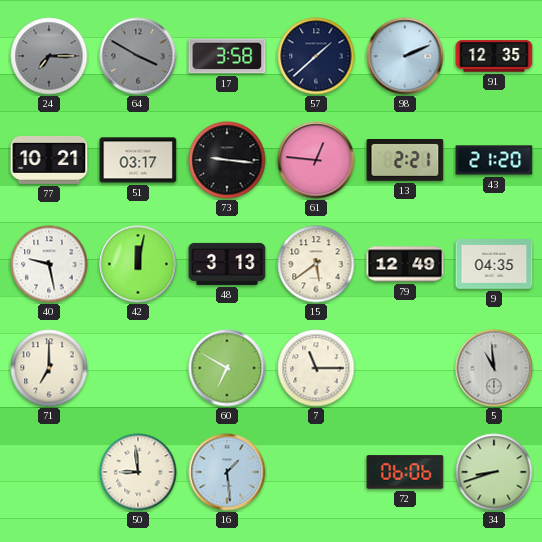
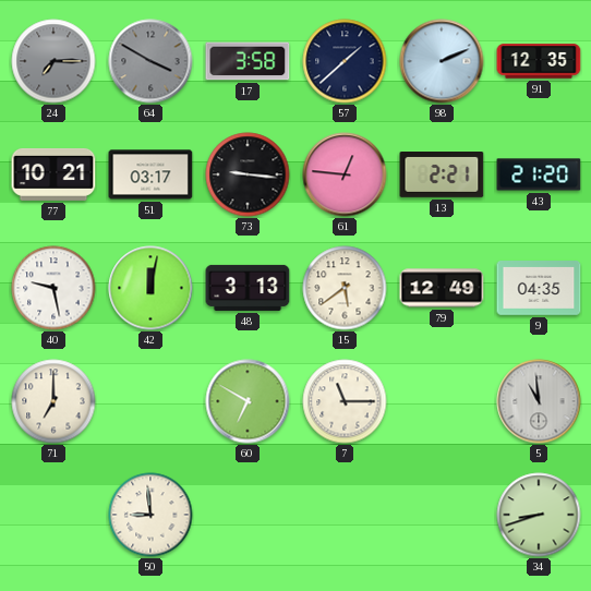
16: 1:29 -> none
72: 06:06 -> none
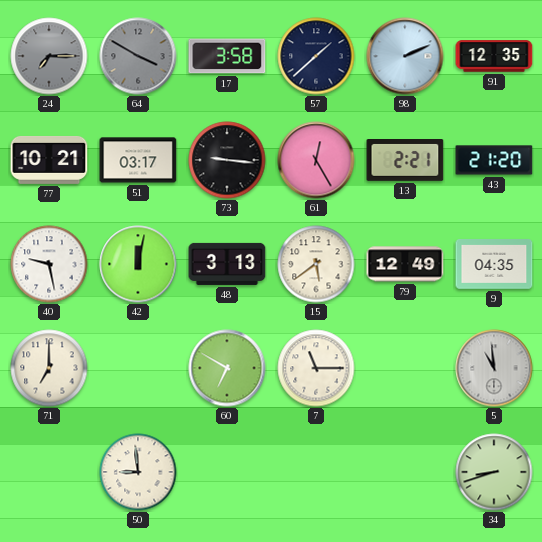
61: 12:46 -> 12:25
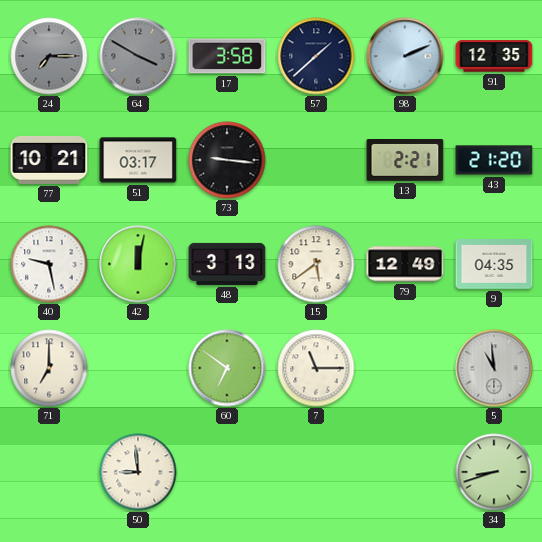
61: 12:25 -> none
60: 6:50 -> 6:51
